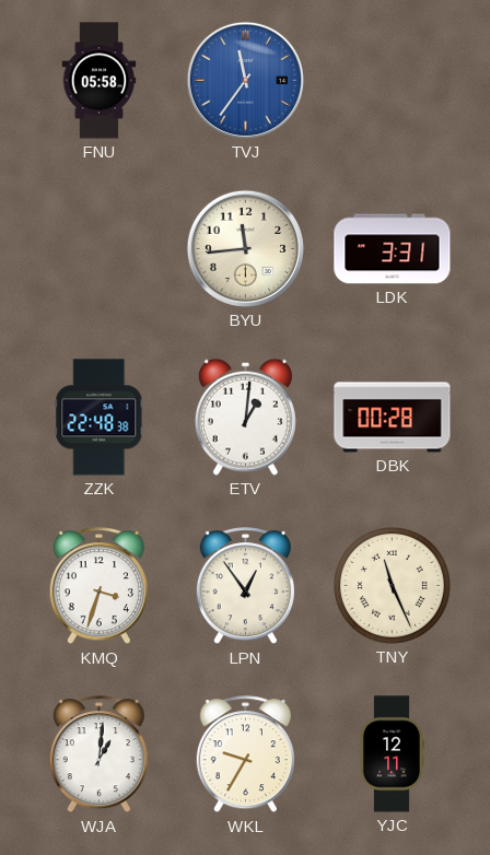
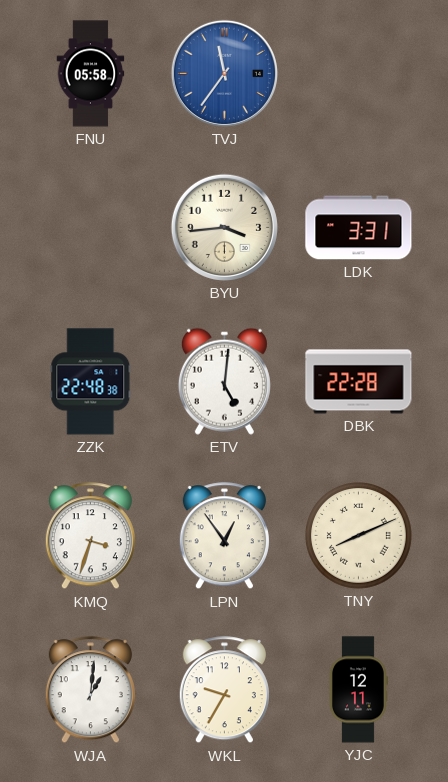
BYU: 11:44 -> 3:44
ETV: 1:01 -> 5:01
DBK: 00:28 -> 22:28
TNY: 11:26 -> 8:11
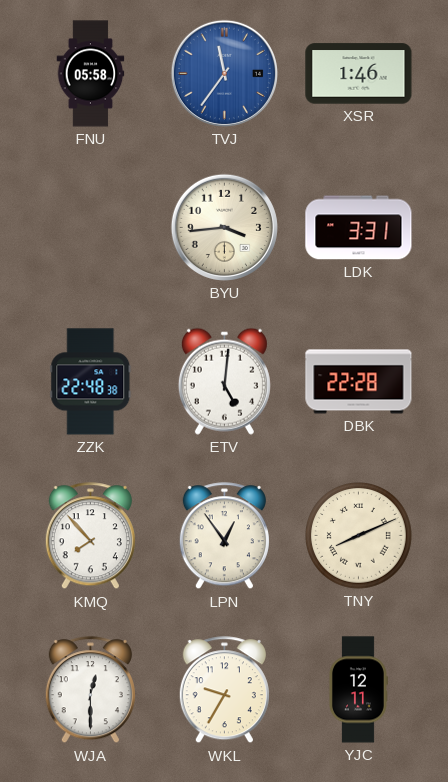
XSR: none -> 1:46
KMQ: 3:33 -> 7:53
WJA: 1:01 -> 12:30
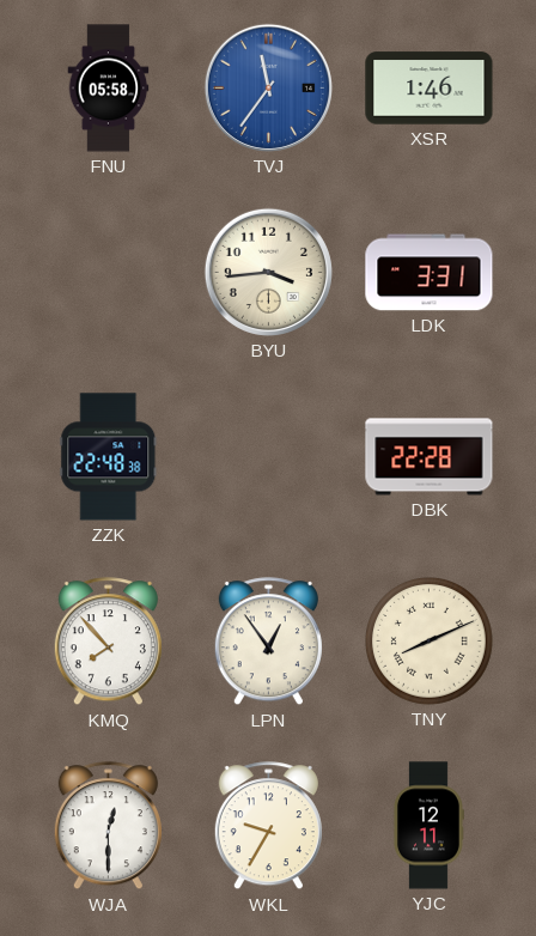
ETV: 5:01 -> none
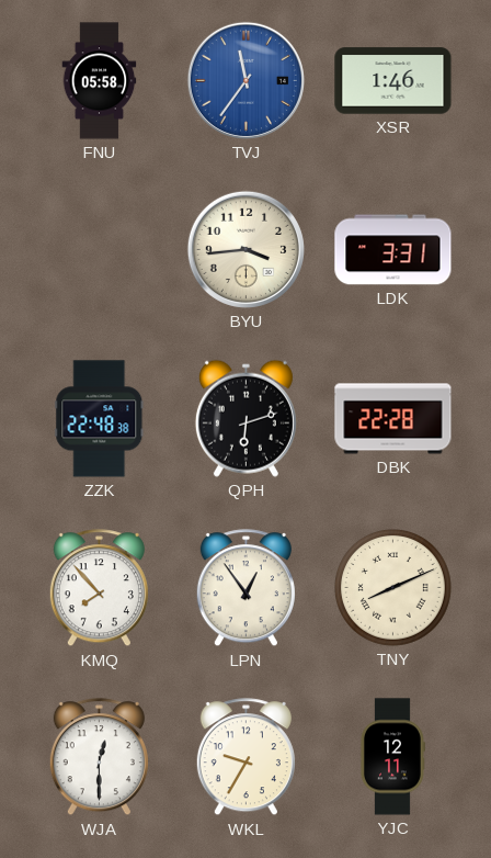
QPH: none -> 6:12
